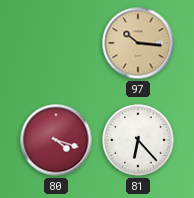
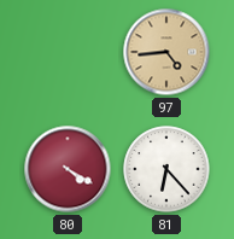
97: 10:16 -> 4:44
80: 4:18 -> 4:20
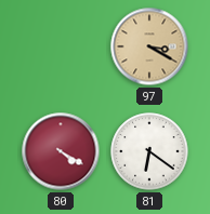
97: 4:44 -> 3:20
81: 6:23 -> 6:21
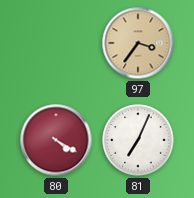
97: 3:20 -> 3:36
81: 6:21 -> 7:04
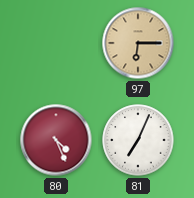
97: 3:36 -> 6:15
80: 4:20 -> 4:26
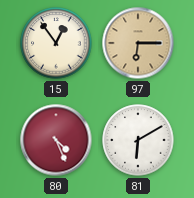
15: none -> 12:54
81: 7:04 -> 6:10
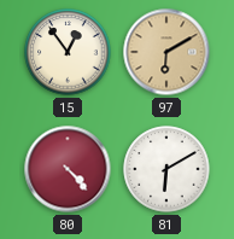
97: 6:15 -> 6:10
80: 4:26 -> 4:23
